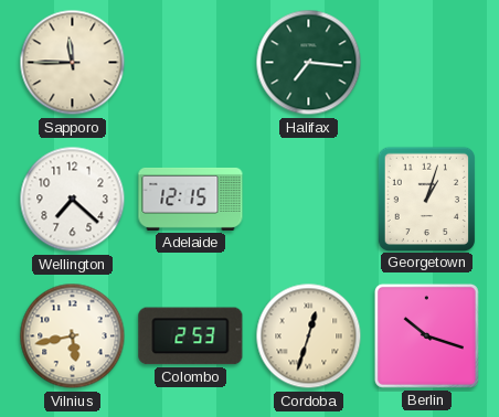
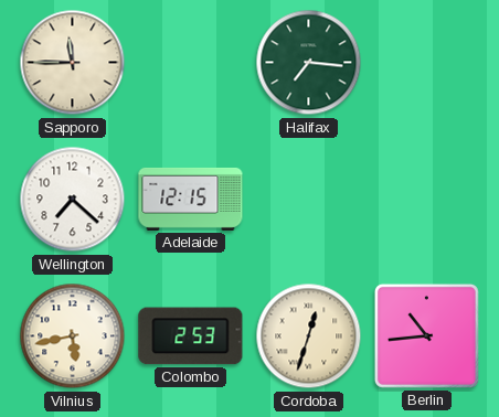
Georgetown: 1:03 -> none
Berlin: 10:18 -> 10:44
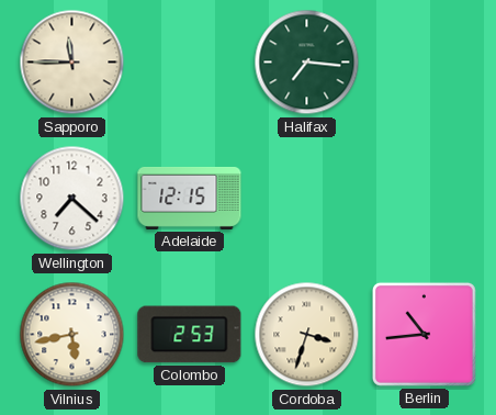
Cordoba: 12:33 -> 3:33
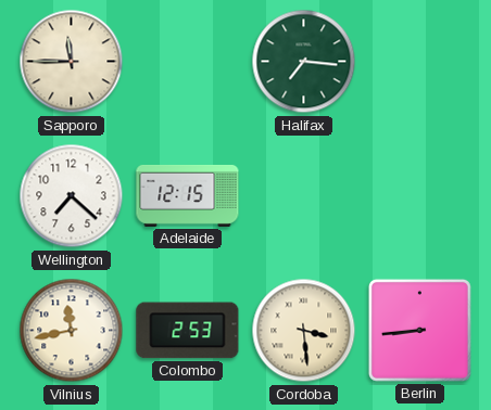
Vilnius: 5:43 -> 11:43
Cordoba: 3:33 -> 3:29
Berlin: 10:44 -> 8:44
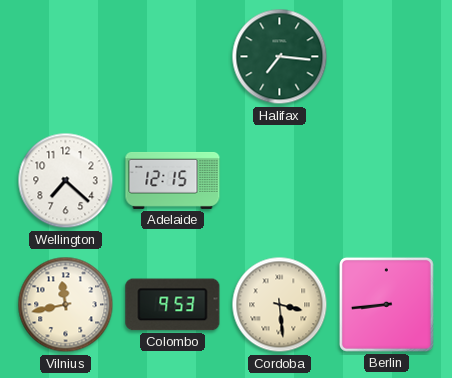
Sapporo: 11:45 -> none
Colombo: 2:53 -> 9:53
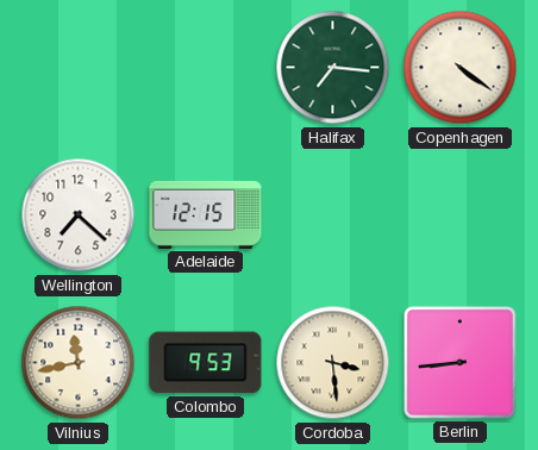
Copenhagen: none -> 4:21
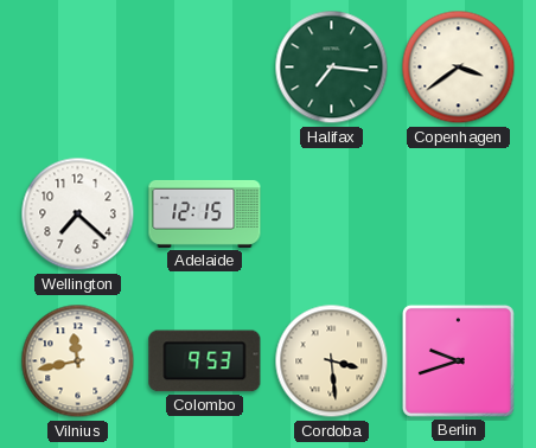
Copenhagen: 4:21 -> 3:39
Berlin: 8:44 -> 9:42
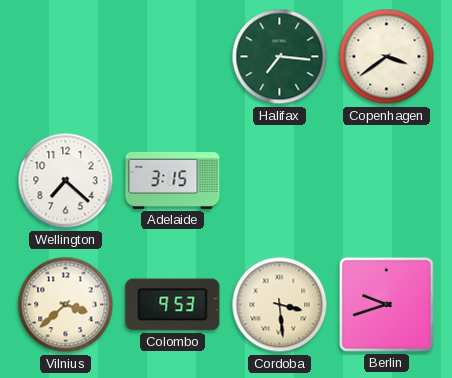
Adelaide: 12:15 -> 3:15
Vilnius: 11:43 -> 3:38
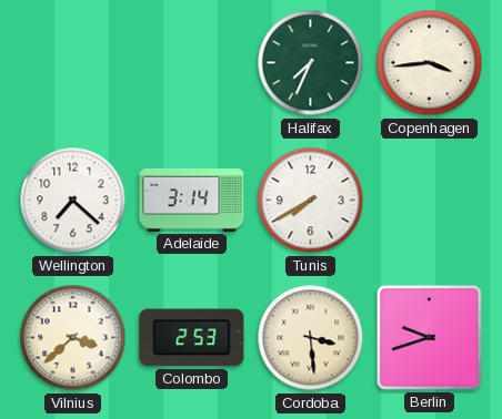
Halifax: 7:16 -> 7:34
Copenhagen: 3:39 -> 3:44
Adelaide: 3:15 -> 3:14
Tunis: none -> 7:40
Colombo: 9:53 -> 2:53
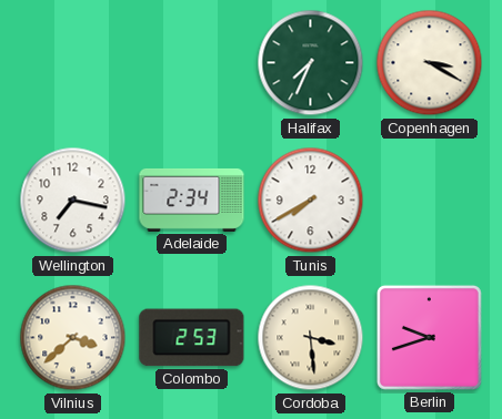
Copenhagen: 3:44 -> 3:20
Wellington: 7:22 -> 7:17
Adelaide: 3:14 -> 2:34
